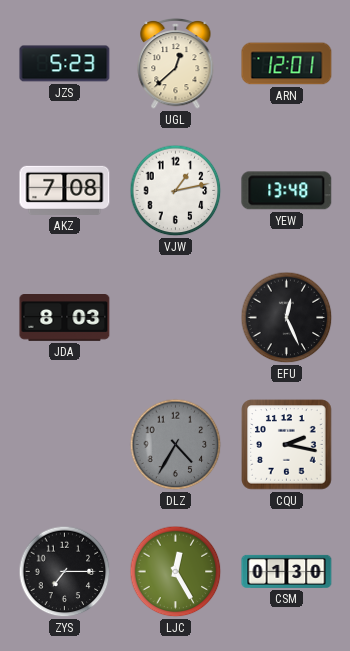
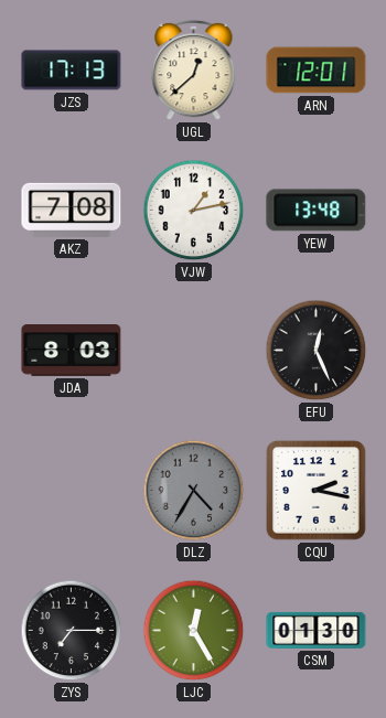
JZS: 5:23 -> 17:13
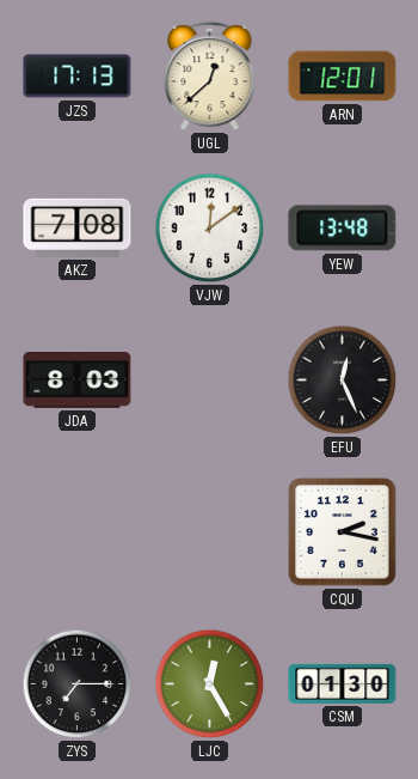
VJW: 1:13 -> 12:09
DLZ: 4:35 -> none
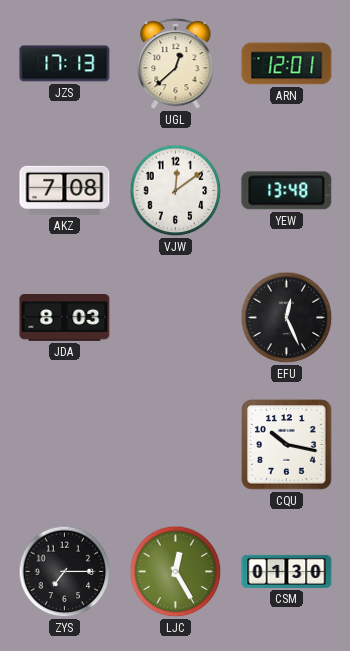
CQU: 2:17 -> 10:17
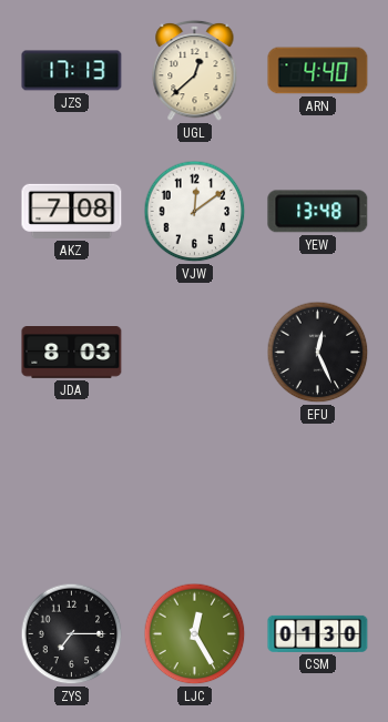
ARN: 12:01 -> 4:40
CQU: 10:17 -> none
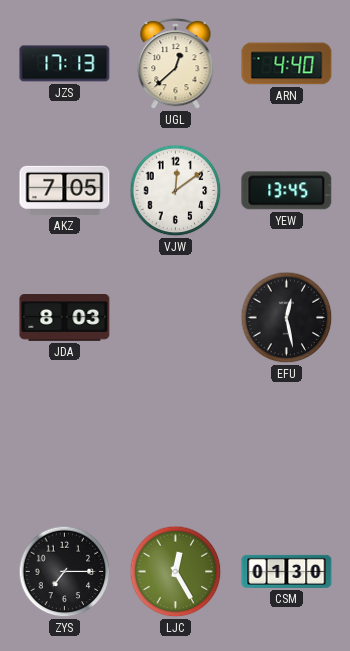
AKZ: 7:08 -> 7:05
YEW: 13:48 -> 13:45
EFU: 12:26 -> 12:28
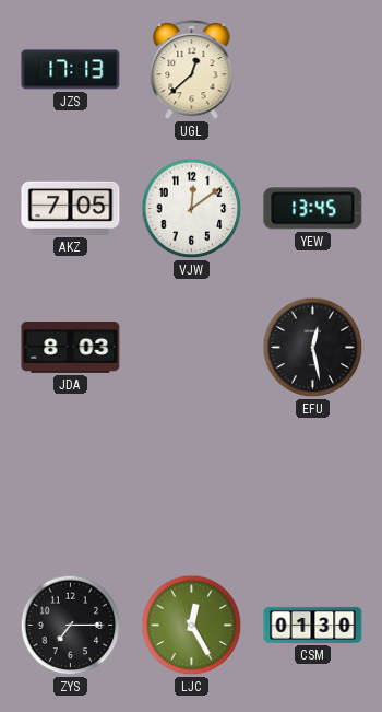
ARN: 4:40 -> none
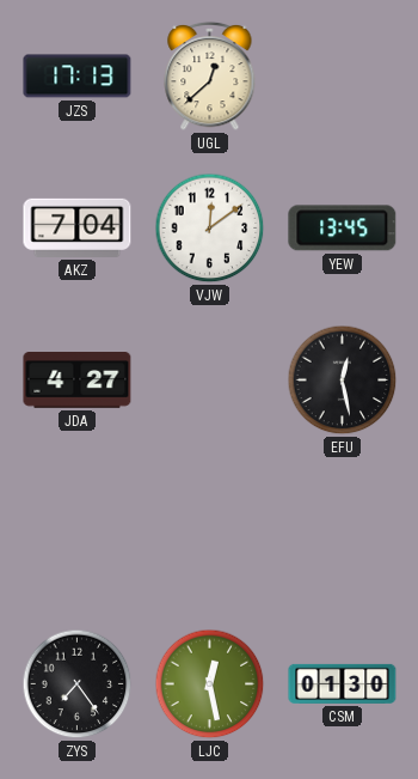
AKZ: 7:05 -> 7:04
JDA: 8:03 -> 4:27
ZYS: 7:15 -> 7:24
LJC: 12:25 -> 12:28
